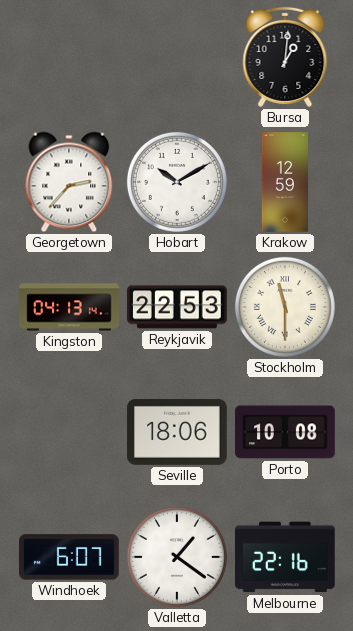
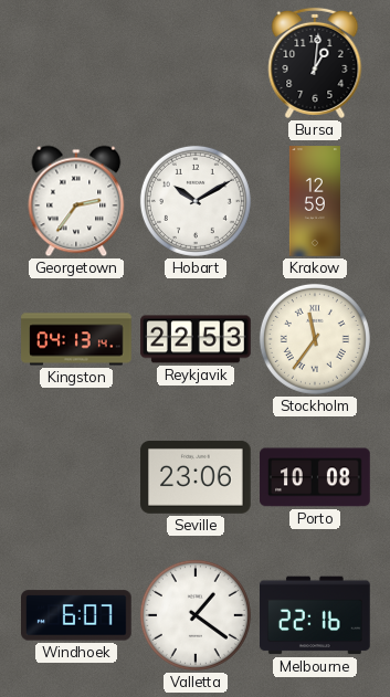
Georgetown: 2:37 -> 2:36
Stockholm: 11:30 -> 11:36
Seville: 18:06 -> 23:06
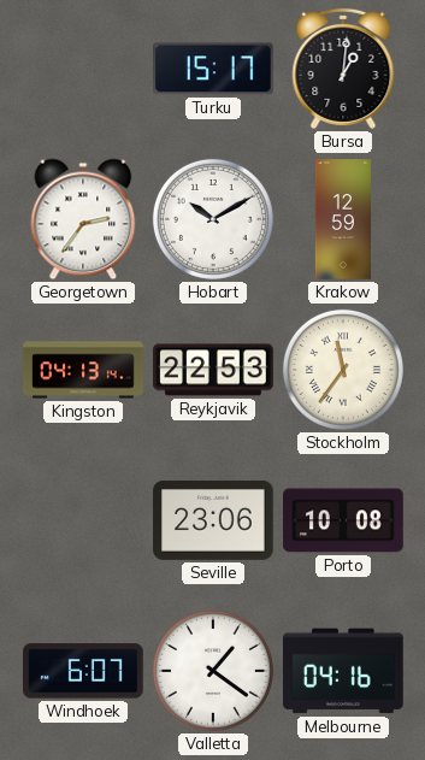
Turku: none -> 15:17
Melbourne: 22:16 -> 04:16
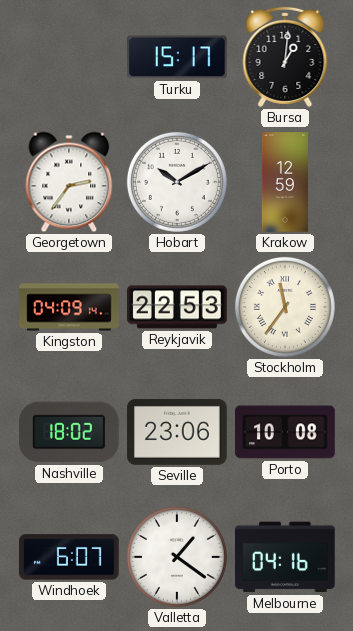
Kingston: 04:13 -> 04:09
Nashville: none -> 18:02
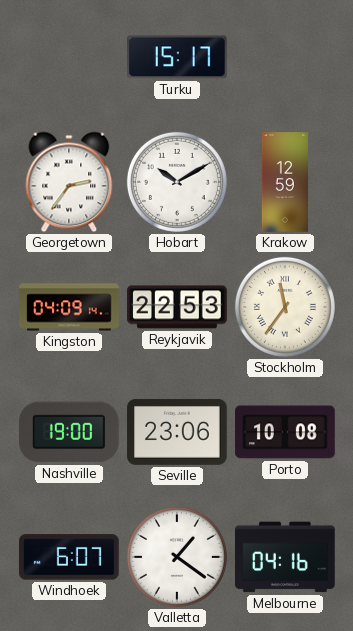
Bursa: 1:01 -> none
Nashville: 18:02 -> 19:00
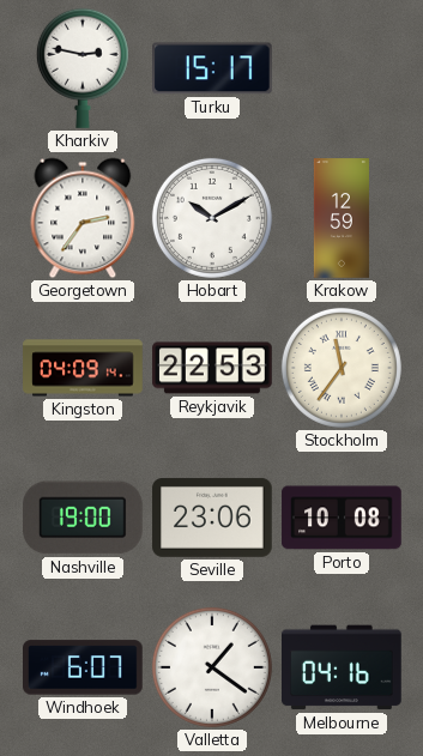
Kharkiv: none -> 2:47
